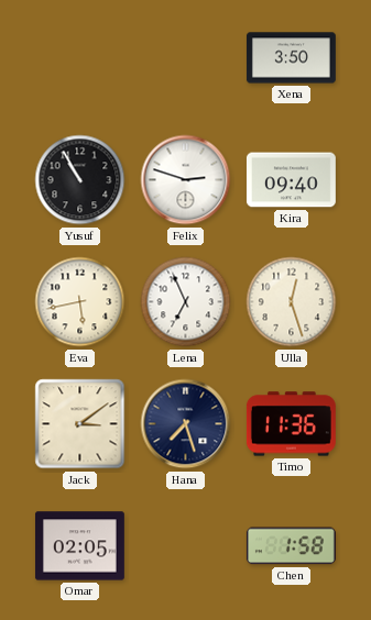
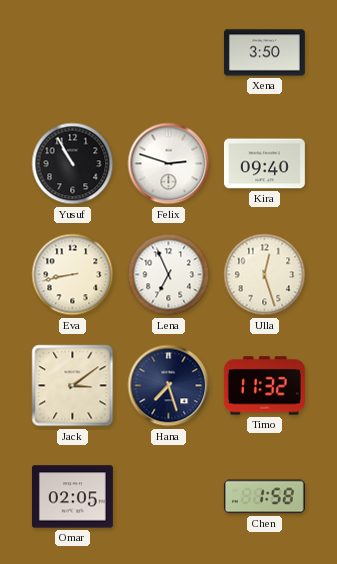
Eva: 5:43 -> 8:43
Timo: 11:36 -> 11:32
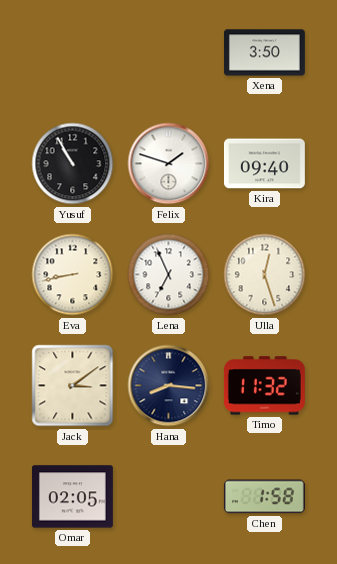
Felix: 2:48 -> 1:48
Hana: 7:27 -> 8:16
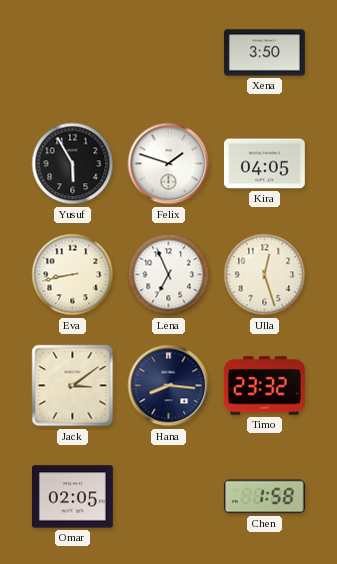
Yusuf: 10:55 -> 5:55
Kira: 09:40 -> 04:05
Timo: 11:32 -> 23:32
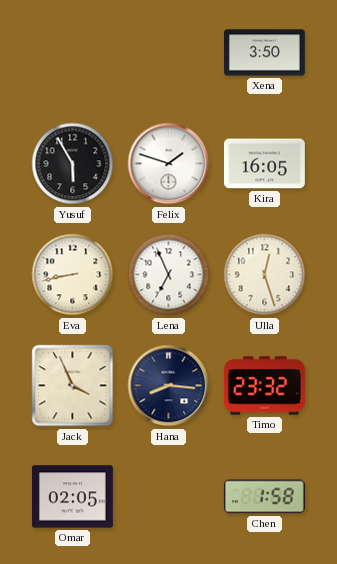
Kira: 04:05 -> 16:05
Jack: 3:09 -> 3:56
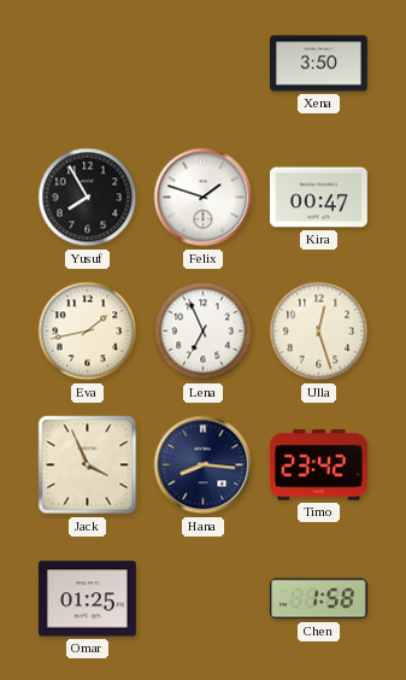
Yusuf: 5:55 -> 7:55
Kira: 16:05 -> 00:47
Eva: 8:43 -> 1:43
Timo: 23:32 -> 23:42
Omar: 02:05 -> 01:25
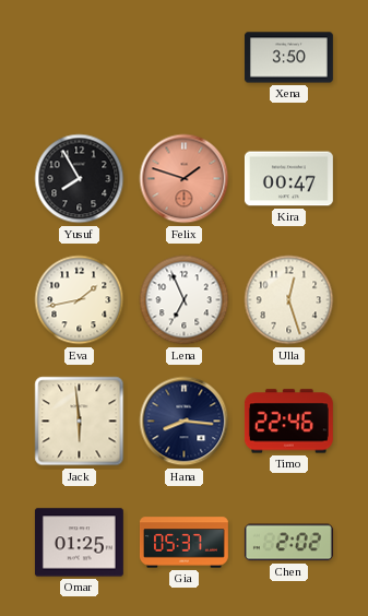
Felix dial: white -> salmon
Jack: 3:56 -> 5:59
Timo: 23:42 -> 22:46
Gia: none -> 05:37
Chen: 1:58 -> 2:02
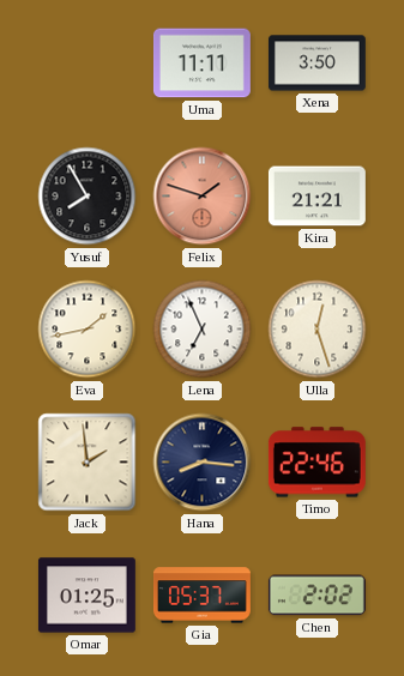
Uma: none -> 11:11
Kira: 00:47 -> 21:21
Jack: 5:59 -> 1:59
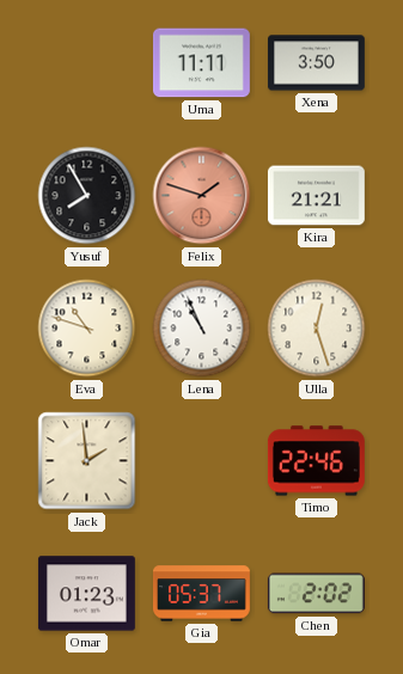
Eva: 1:43 -> 10:48
Lena: 6:56 -> 10:56
Hana: 8:16 -> none
Omar: 01:25 -> 01:23
